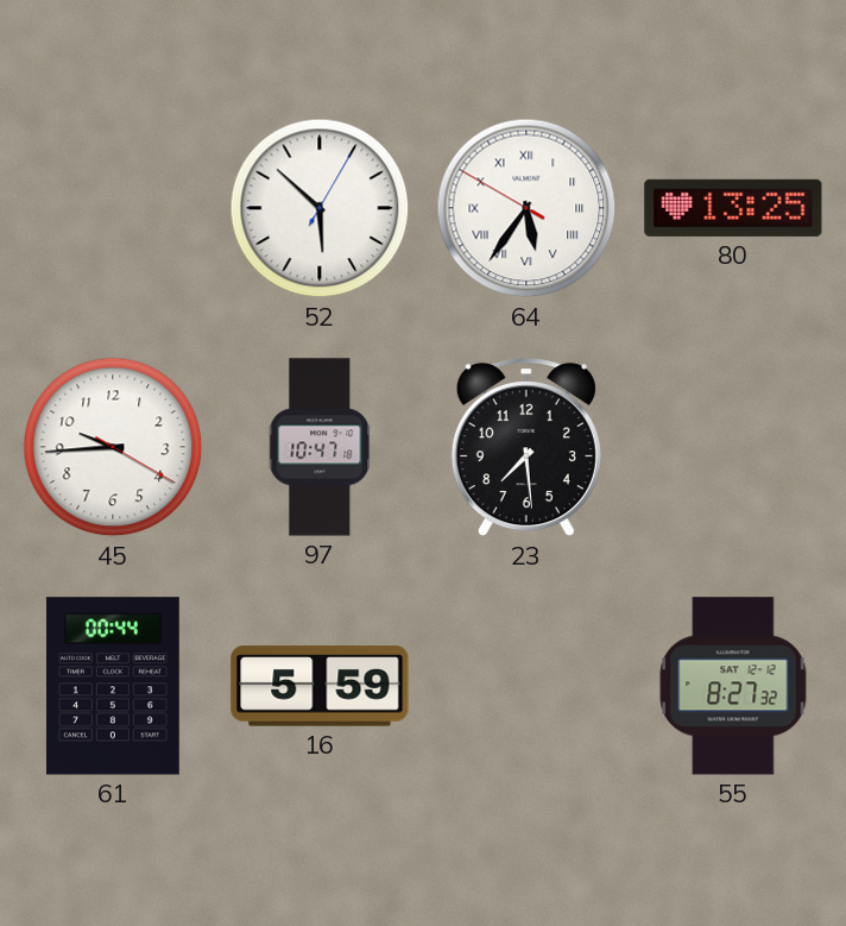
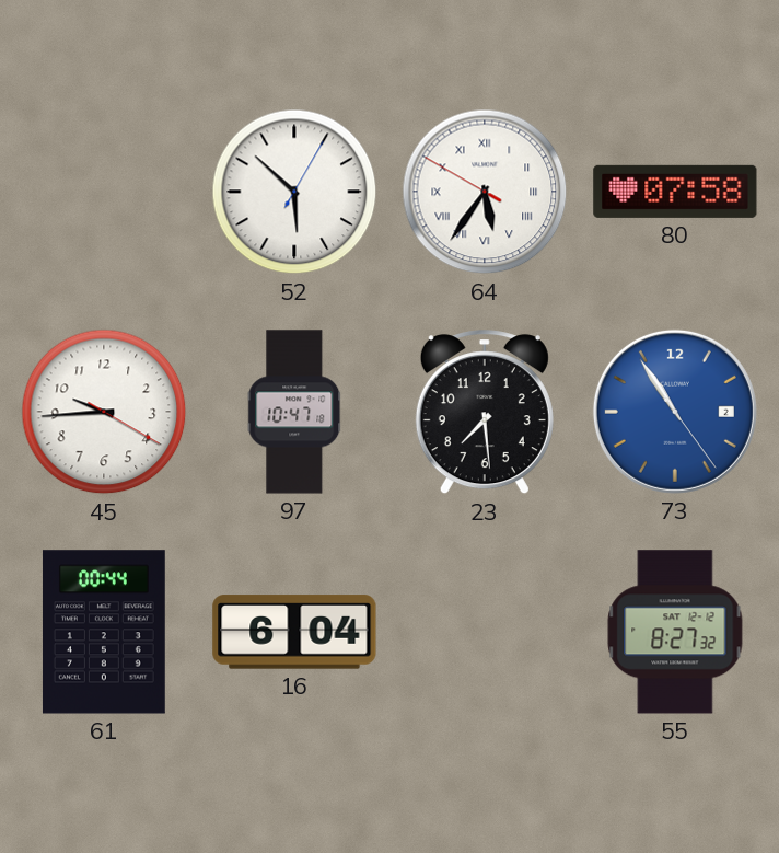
80: 13:25 -> 07:58
73: none -> 10:54
16: 5:59 -> 6:04
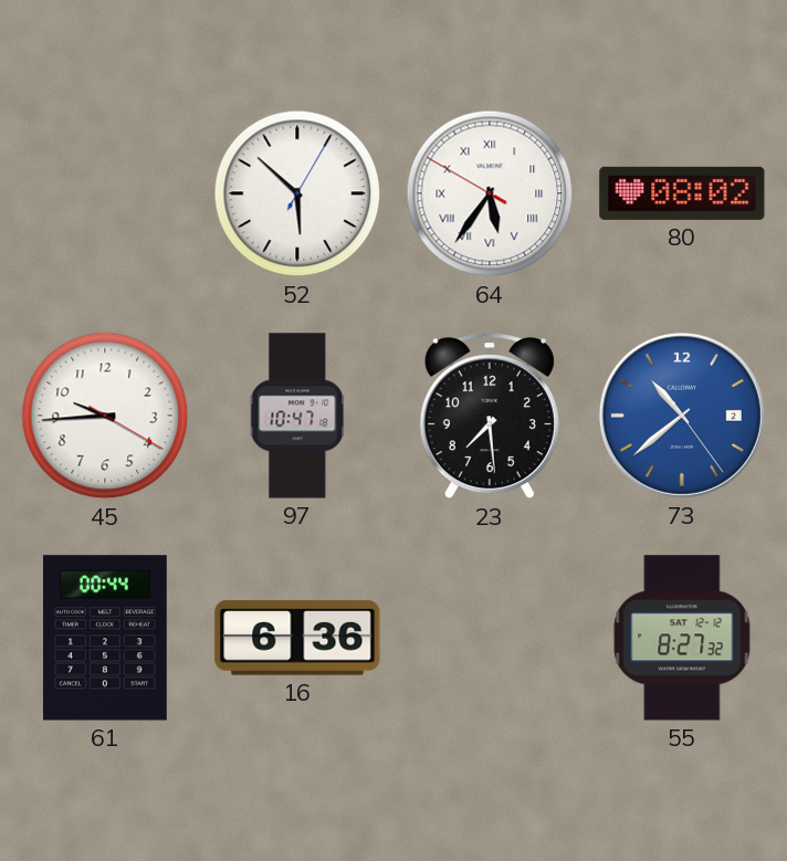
80: 07:58 -> 08:02
73: 10:54 -> 10:38
16: 6:04 -> 6:36
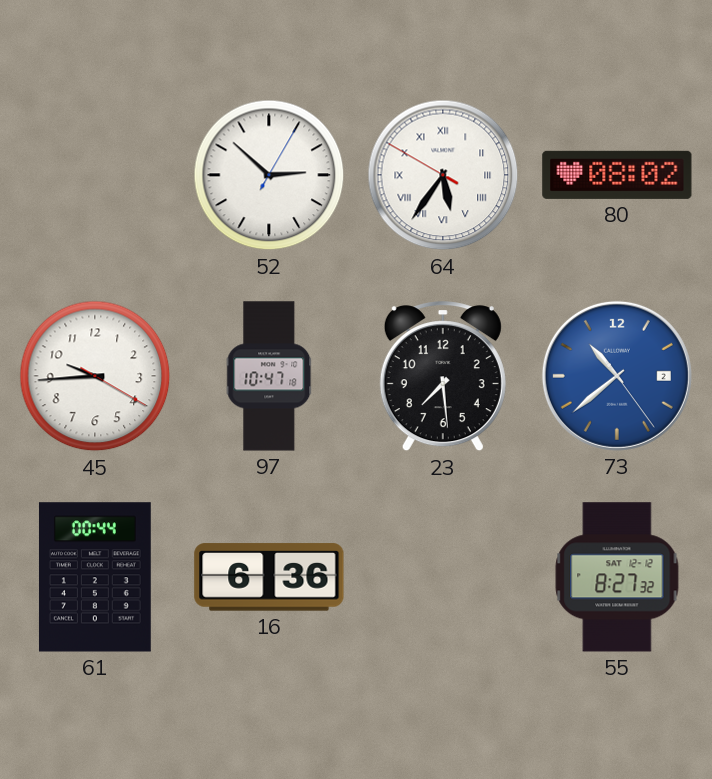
52: 5:52 -> 2:52
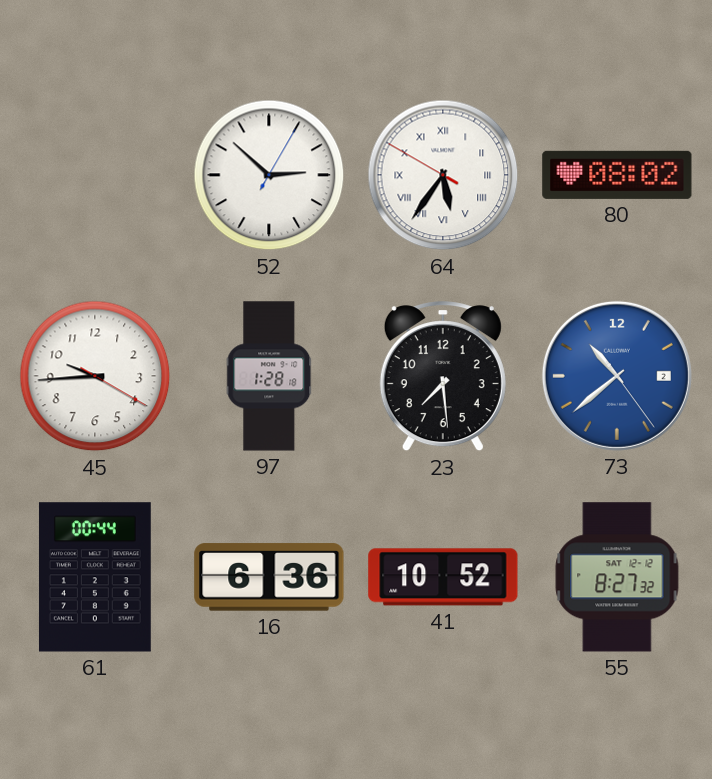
97: 10:47 -> 1:28
41: none -> 10:52
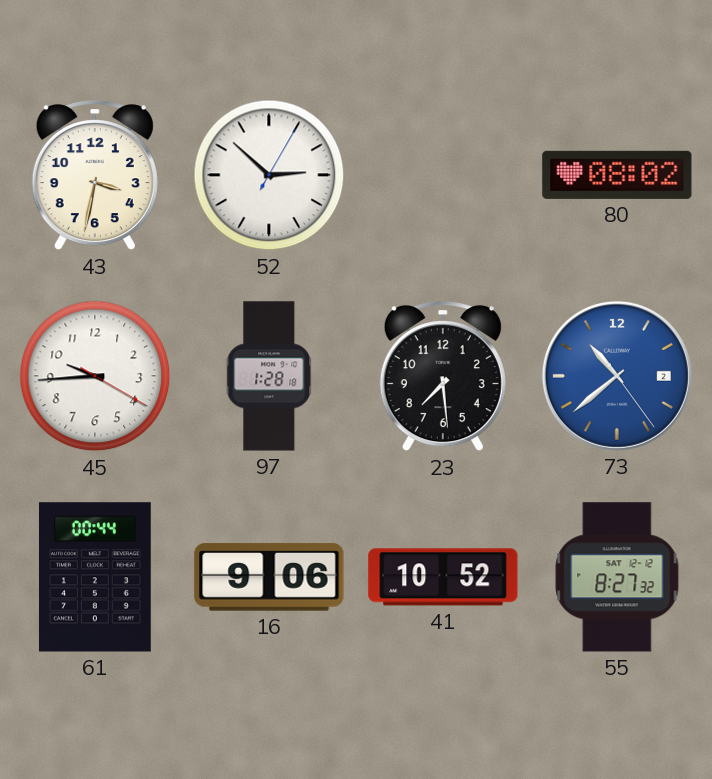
43: none -> 3:32
64: 5:35 -> none
16: 6:36 -> 9:06
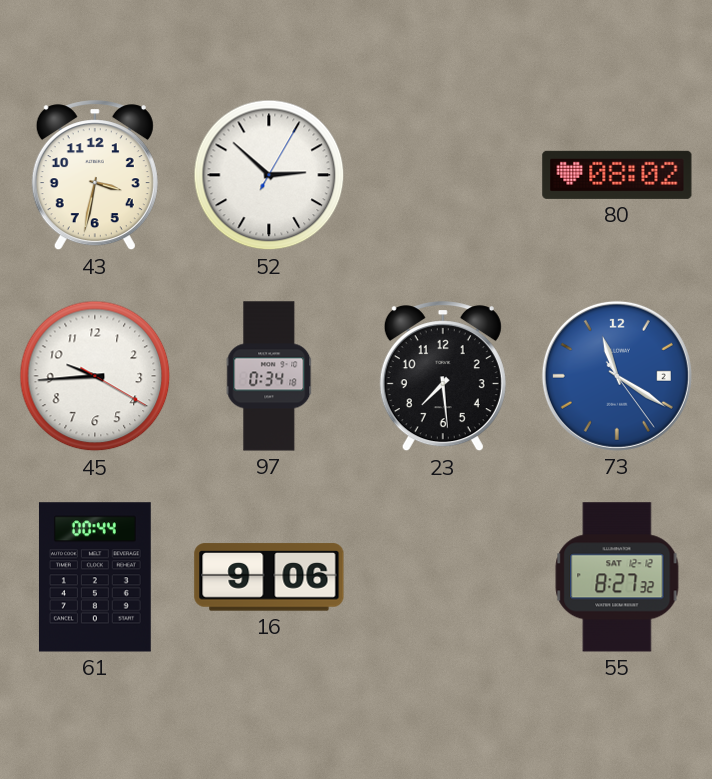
97: 1:28 -> 0:34
73: 10:38 -> 11:20
41: 10:52 -> none
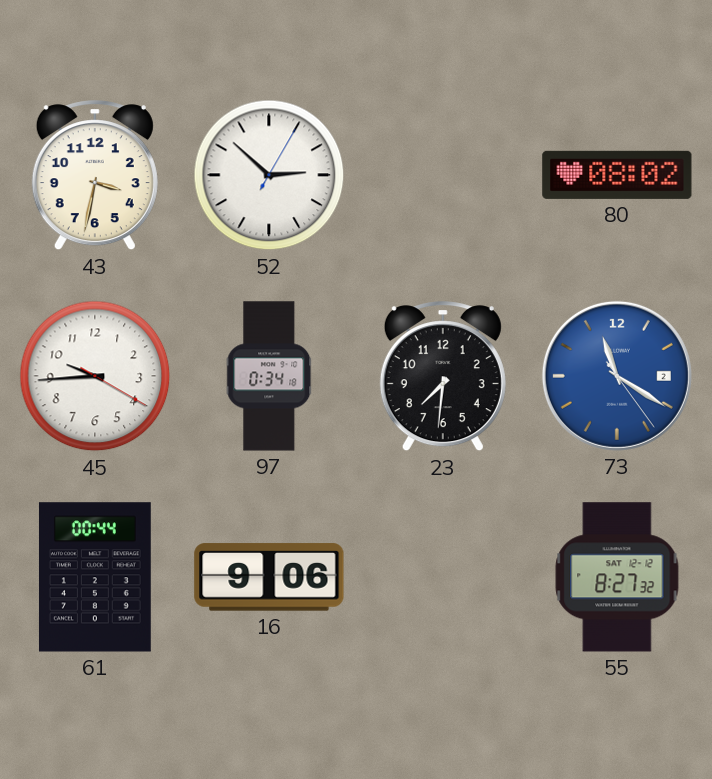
23: 7:29 -> 7:31
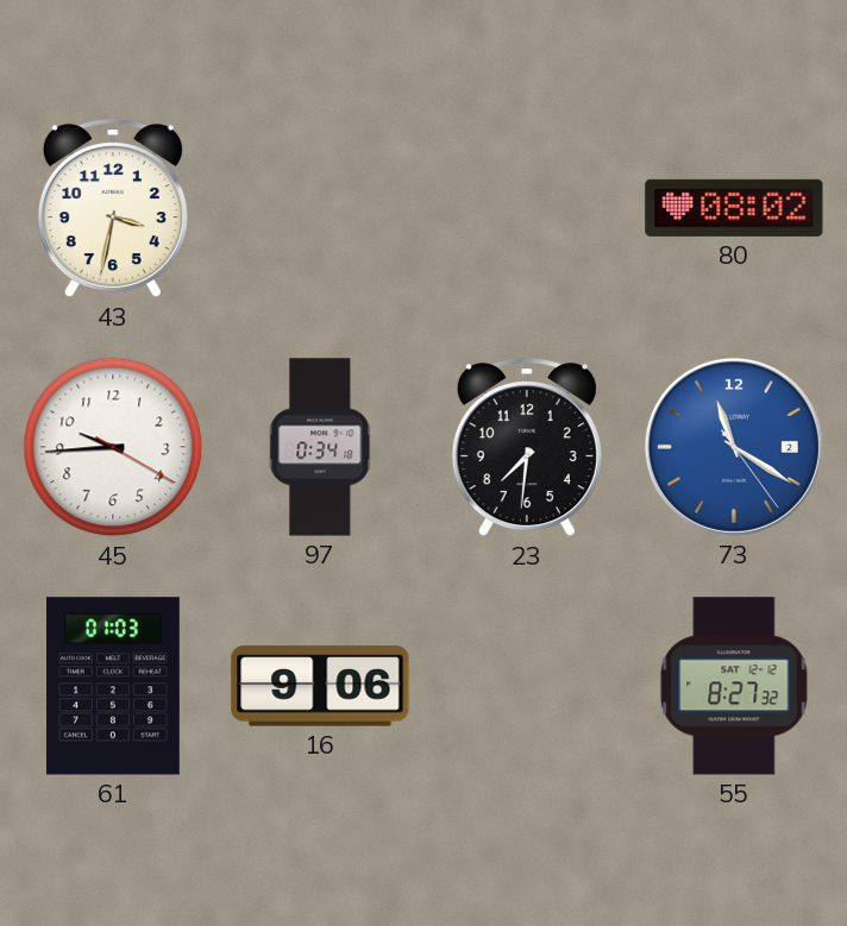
52: 2:52 -> none
61: 00:44 -> 01:03
